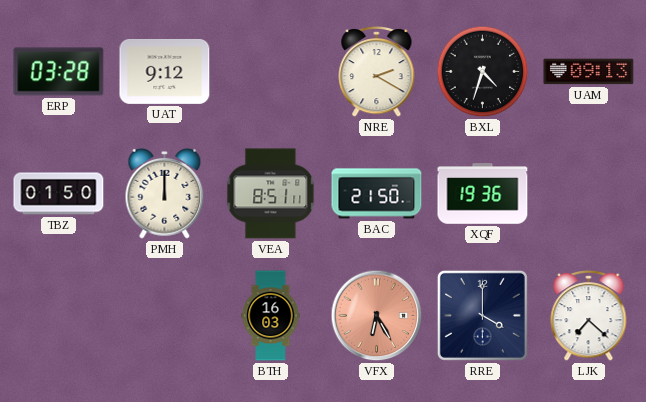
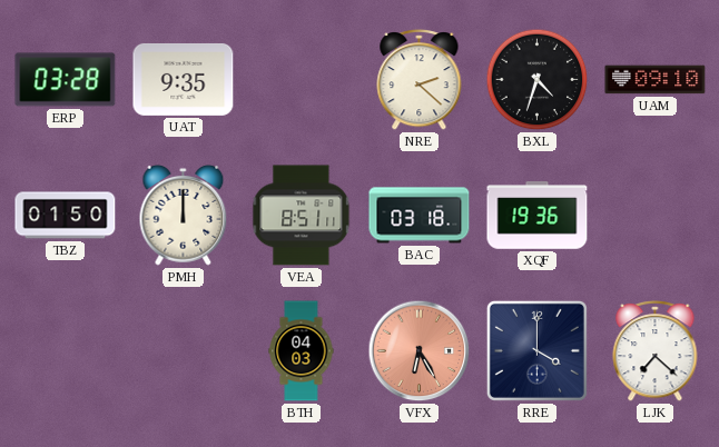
UAT: 9:12 -> 9:35
NRE: 2:20 -> 2:22
UAM: 09:13 -> 09:10
BAC: 21:50 -> 03:18
BTH: 16:03 -> 04:03
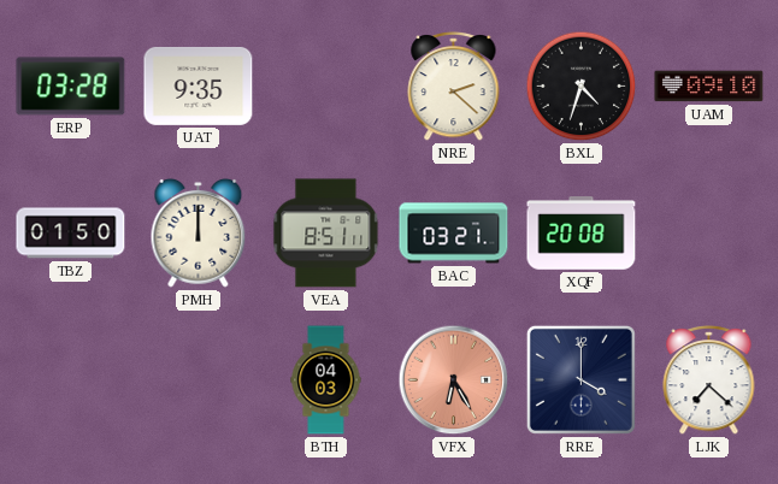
BAC: 03:18 -> 03:21
XQF: 19:36 -> 20:08
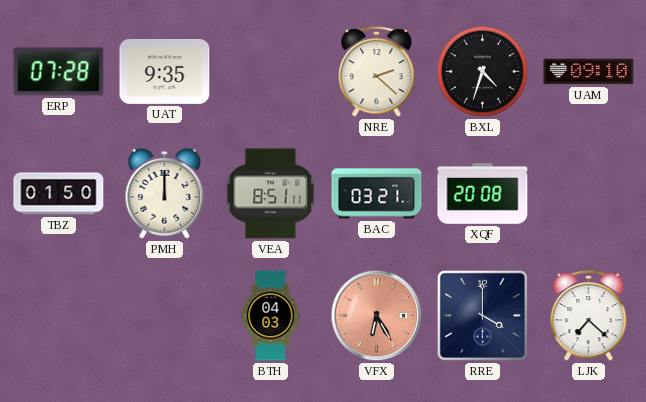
ERP: 03:28 -> 07:28
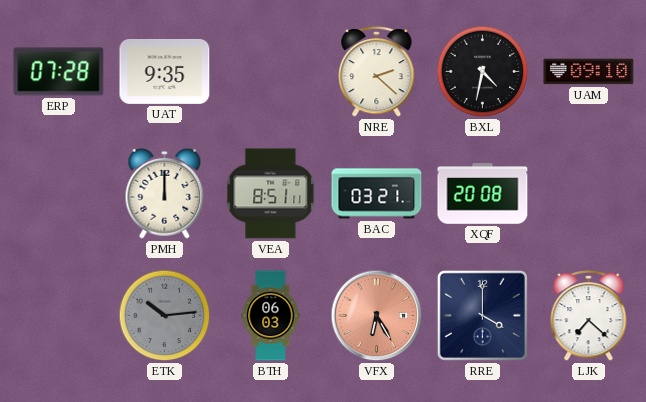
BXL: 4:33 -> 4:32
TBZ: 01:50 -> none
ETK: none -> 10:14
BTH: 04:03 -> 06:03
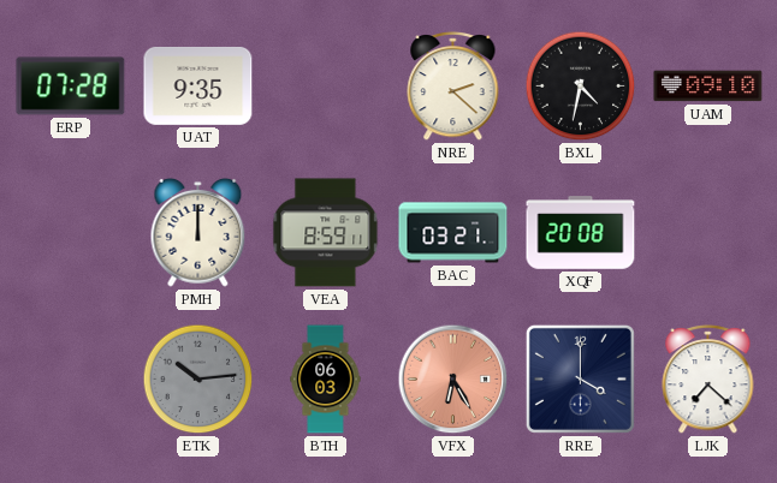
VEA: 8:51 -> 8:59
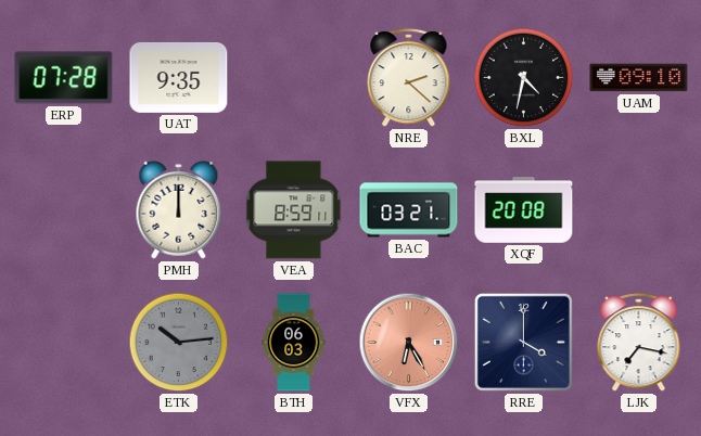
LJK: 7:22 -> 7:17
